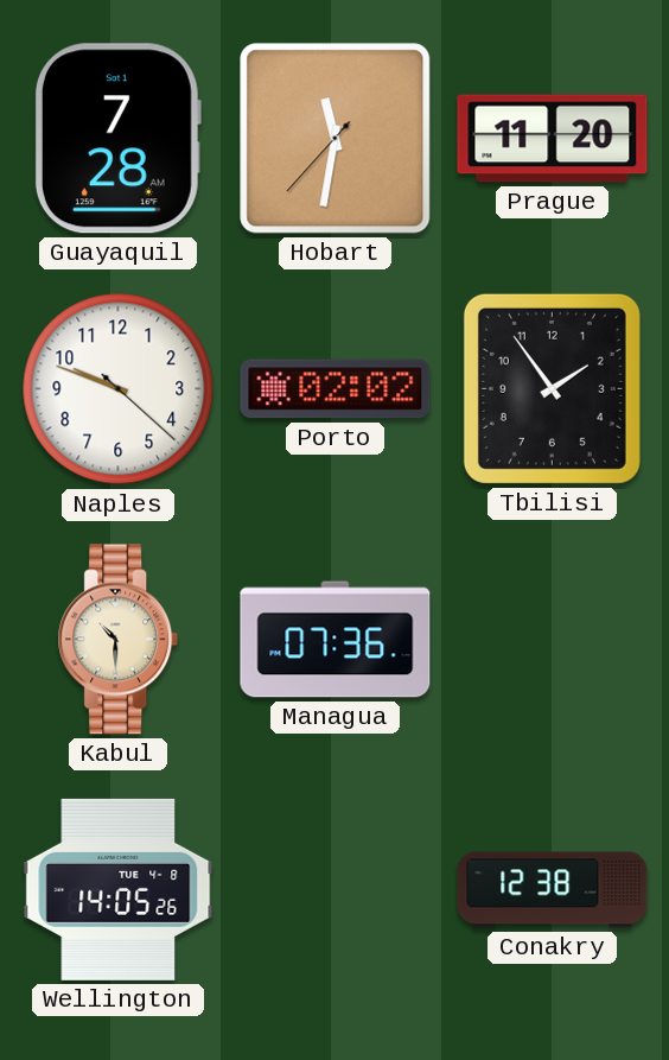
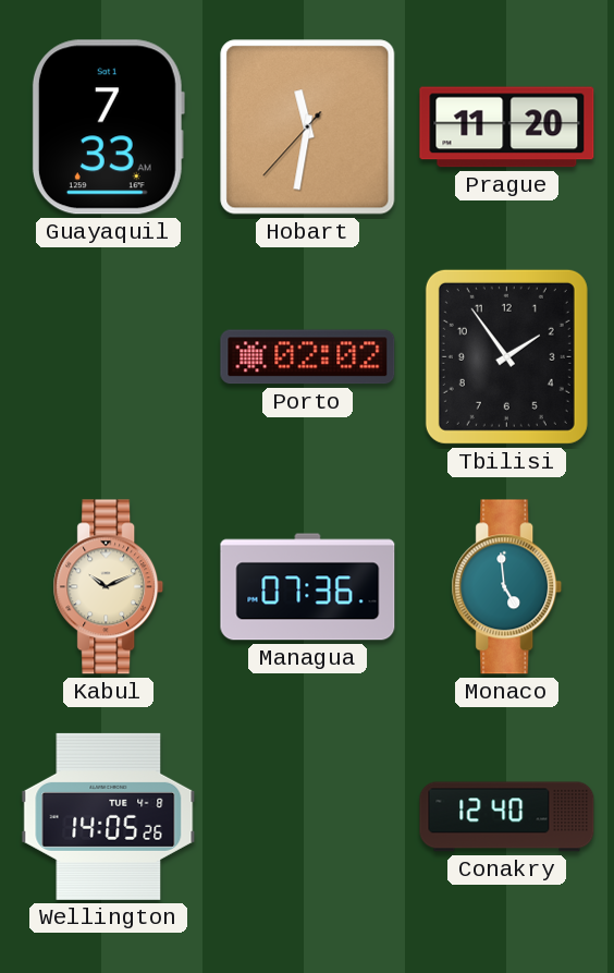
Guayaquil: 7:28 -> 7:33
Naples: 9:48 -> none
Kabul: 10:30 -> 10:11
Monaco: none -> 4:59
Conakry: 12:38 -> 12:40
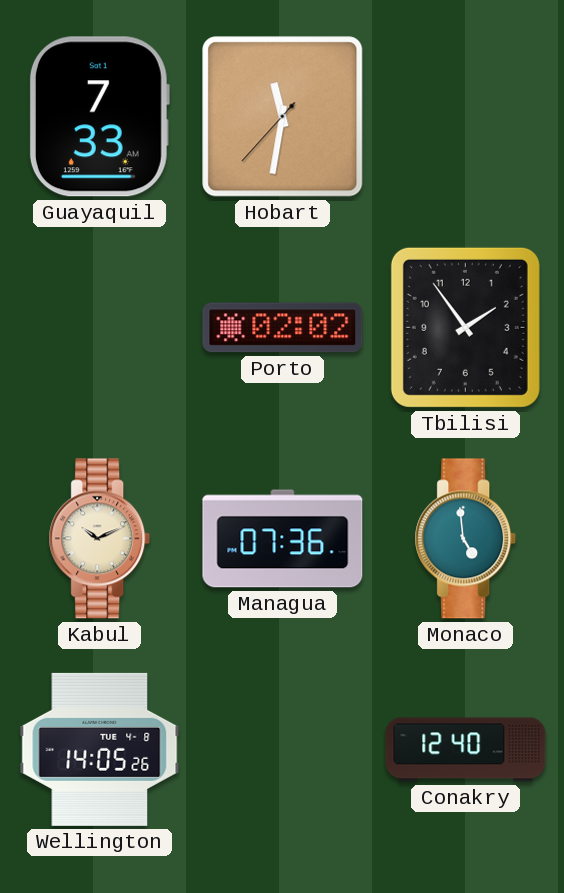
Prague: 11:20 -> none
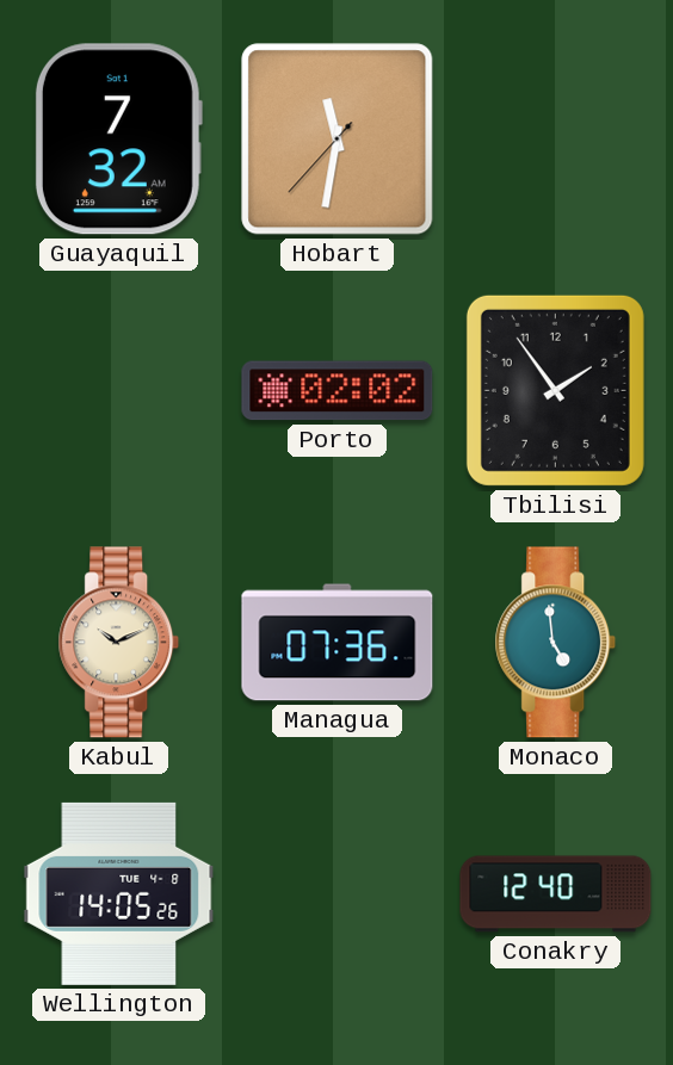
Guayaquil: 7:33 -> 7:32
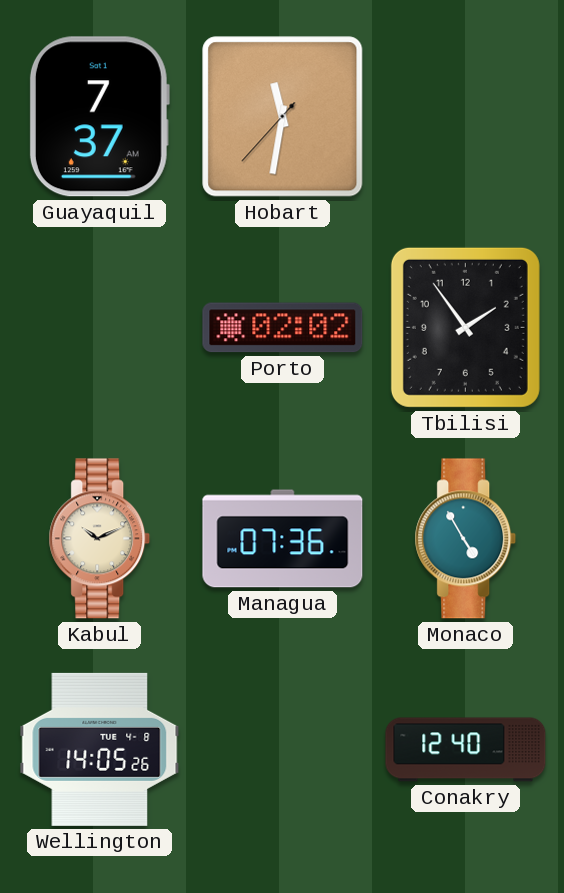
Guayaquil: 7:32 -> 7:37
Monaco: 4:59 -> 4:55
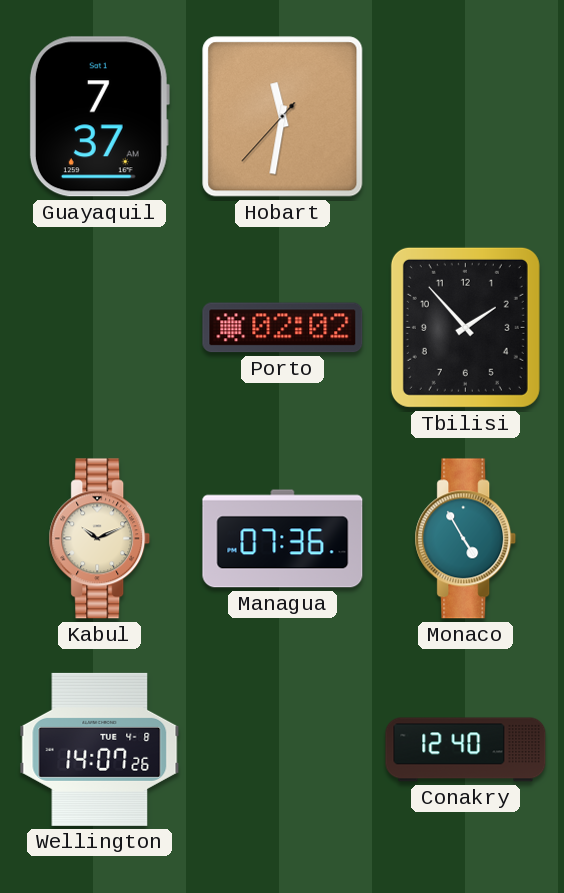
Tbilisi: 1:54 -> 1:53
Wellington: 14:05 -> 14:07
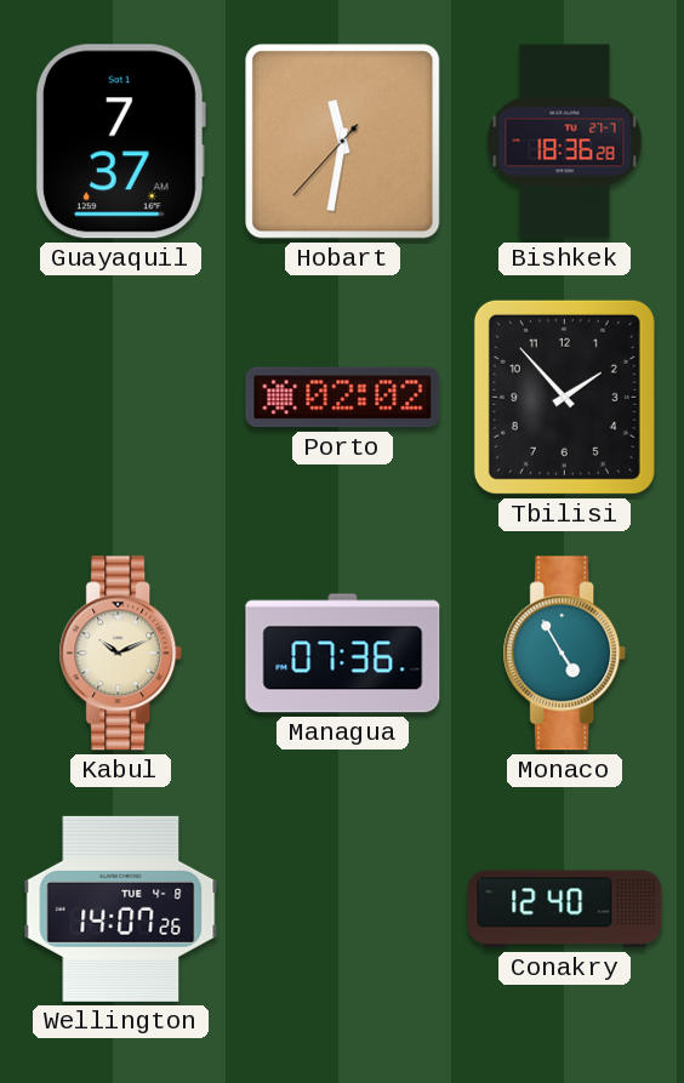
Bishkek: none -> 18:36
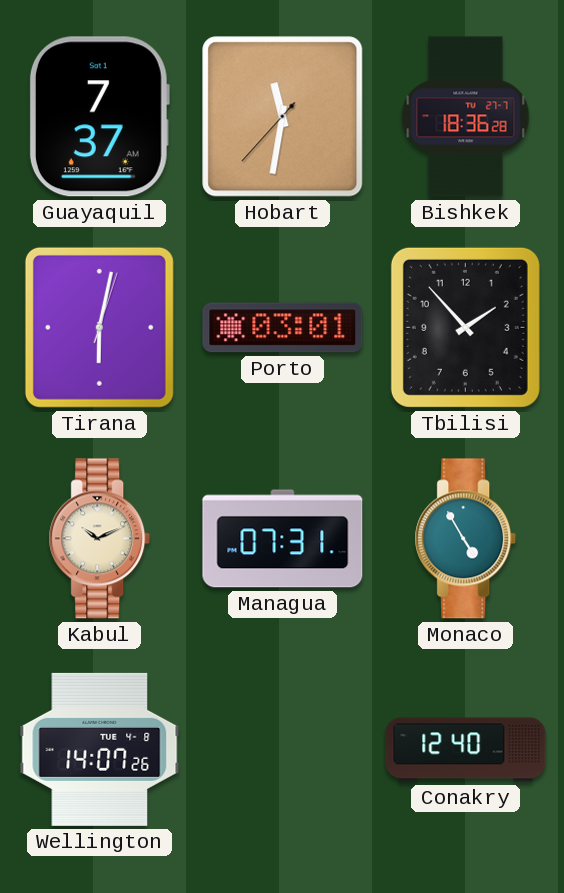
Tirana: none -> 6:02
Porto: 02:02 -> 03:01
Managua: 07:36 -> 07:31
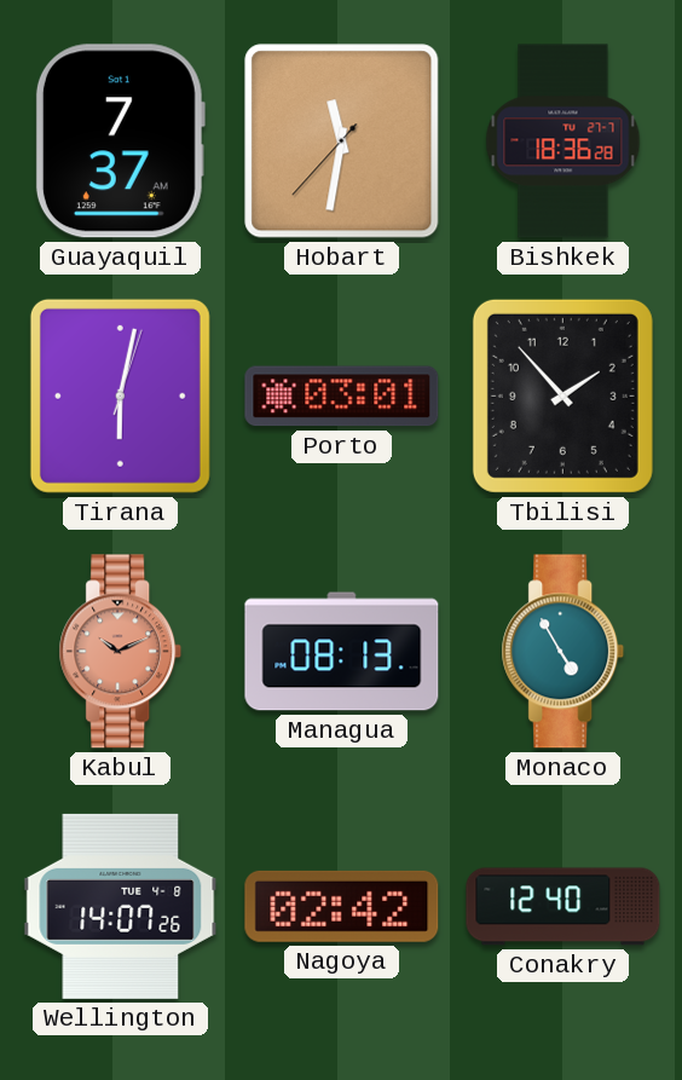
Kabul dial: cream -> salmon
Managua: 07:31 -> 08:13
Nagoya: none -> 02:42
